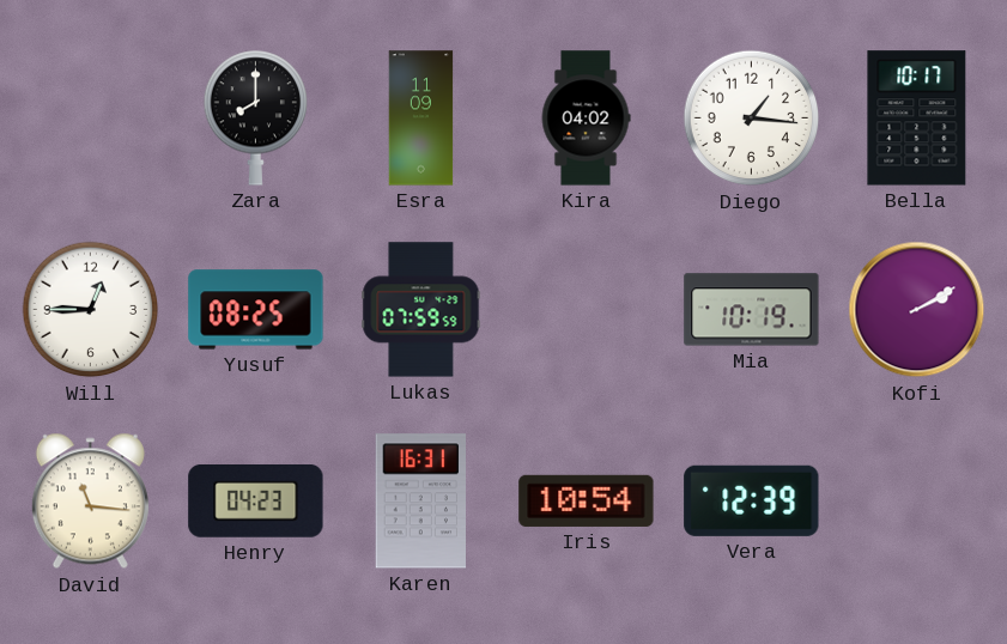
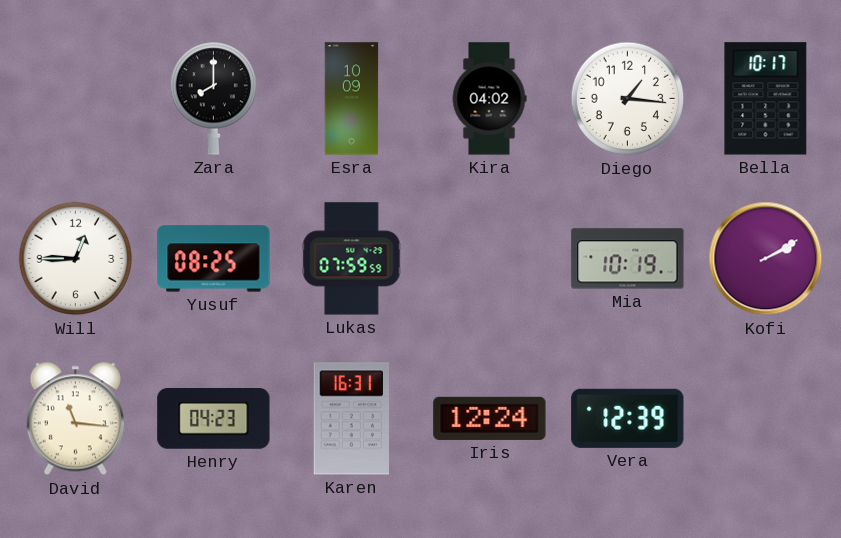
Esra: 11:09 -> 10:09
Iris: 10:54 -> 12:24
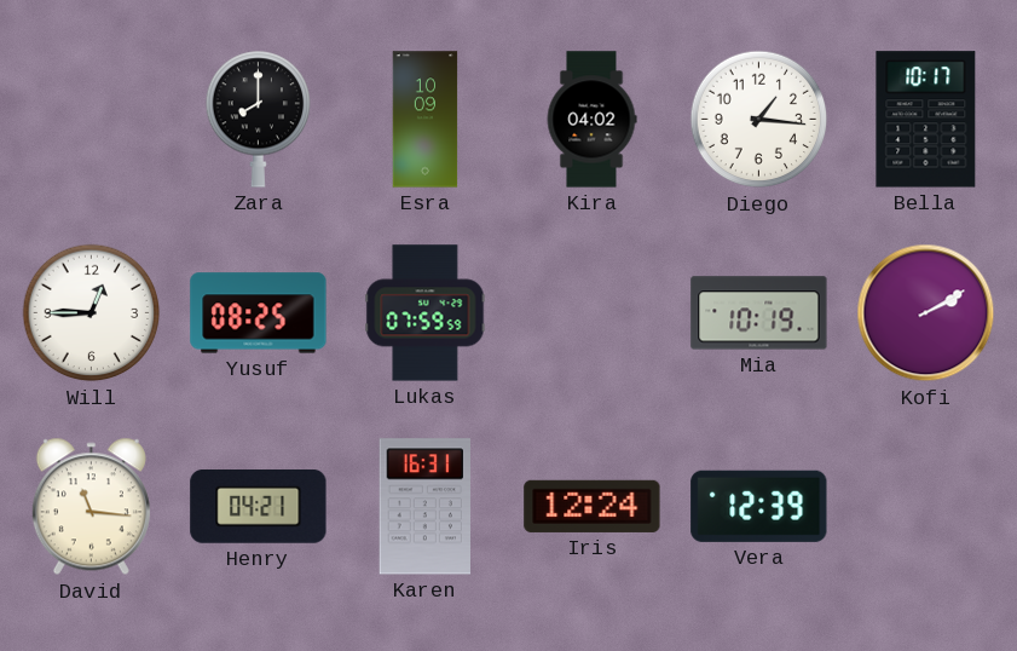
Henry: 04:23 -> 04:21
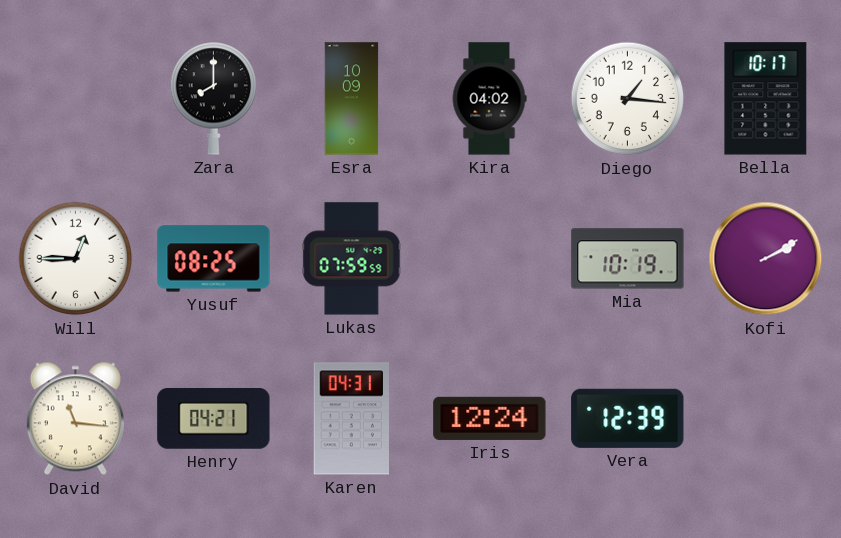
Karen: 16:31 -> 04:31
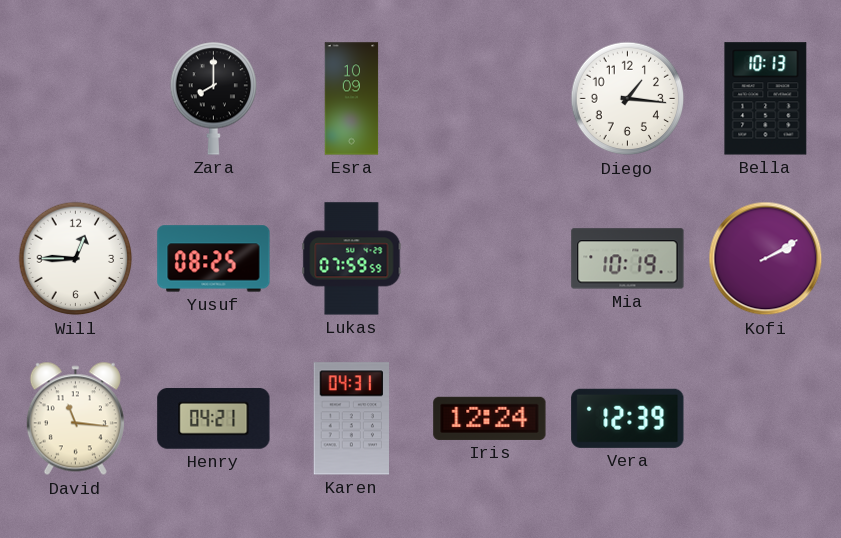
Kira: 04:02 -> none
Bella: 10:17 -> 10:13
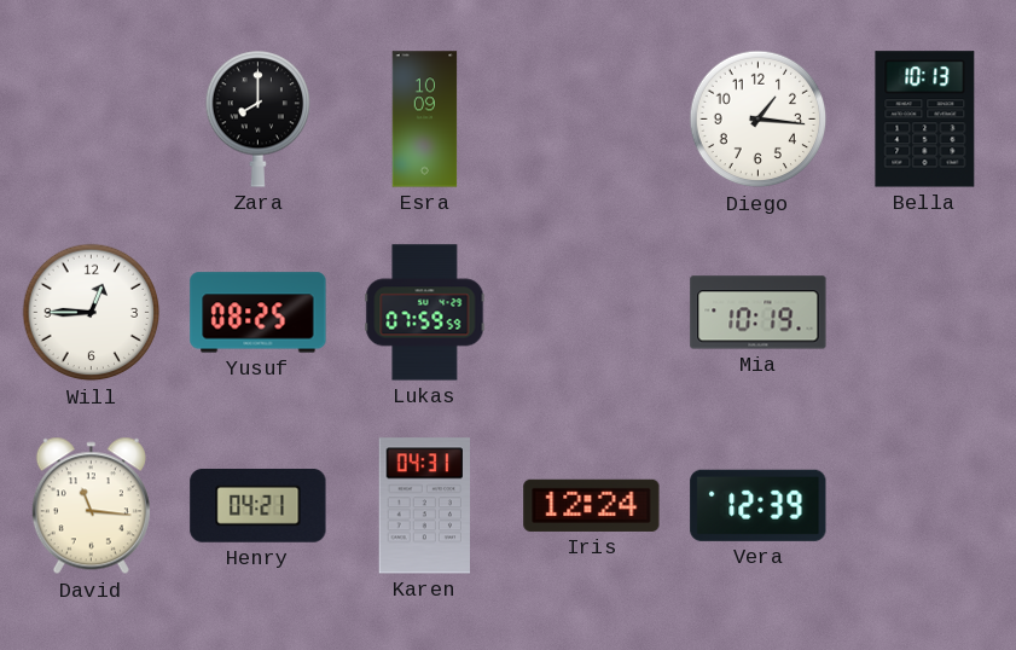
Kofi: 2:10 -> none
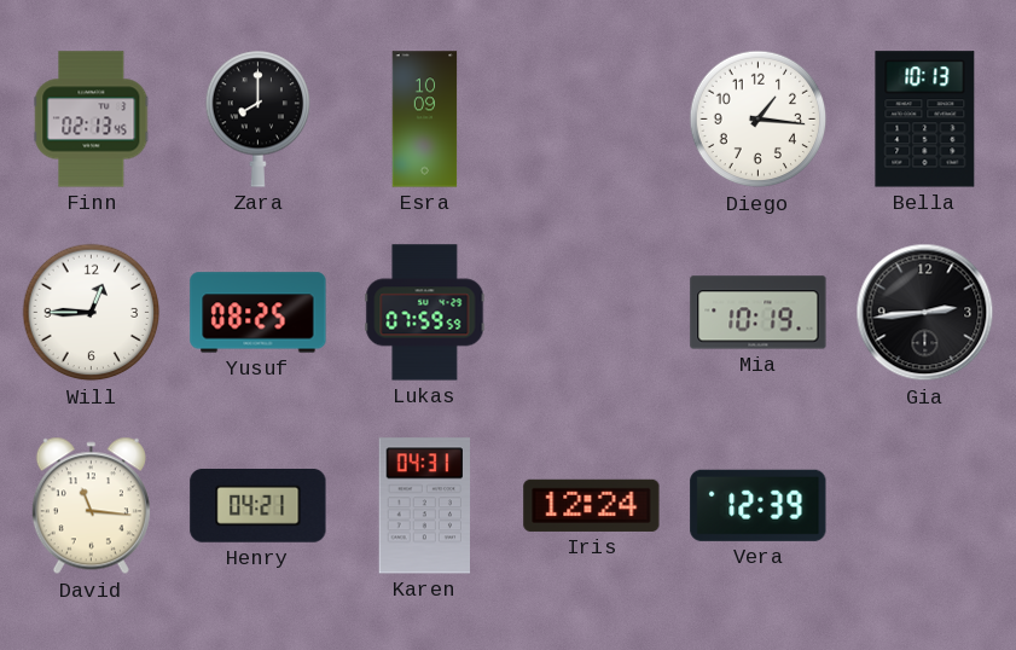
Finn: none -> 02:13
Gia: none -> 2:44
